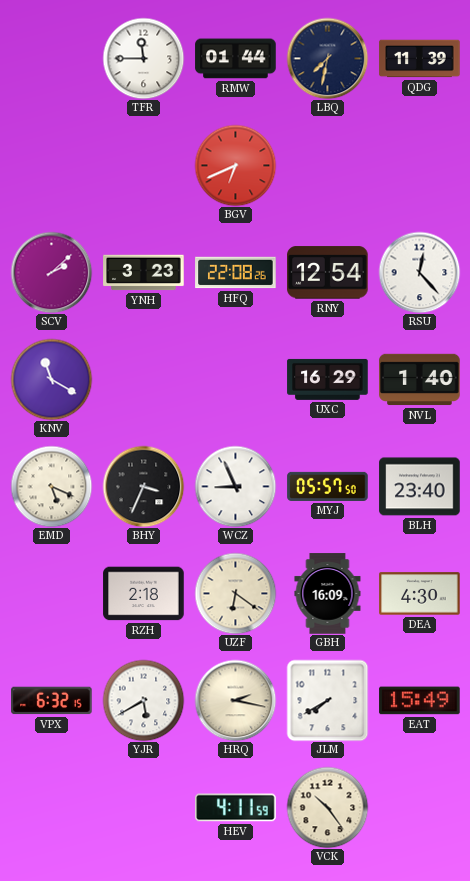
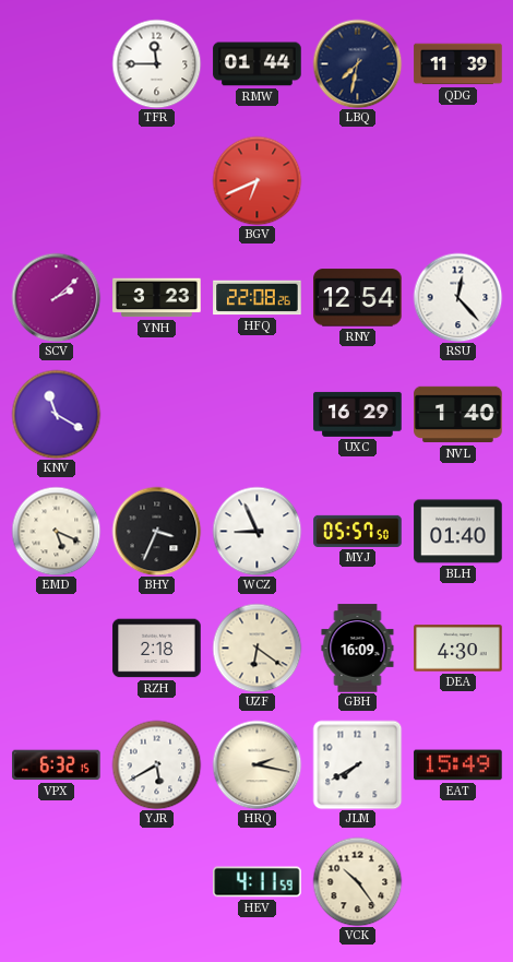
BLH: 23:40 -> 01:40
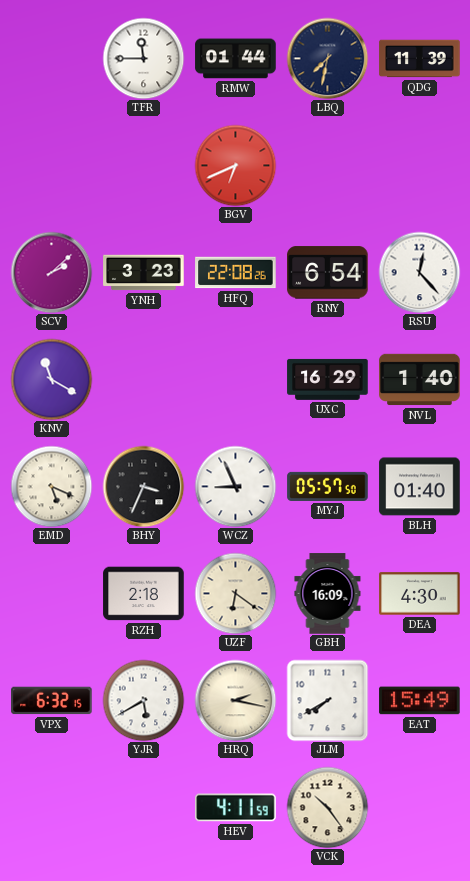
RNY: 12:54 -> 6:54
